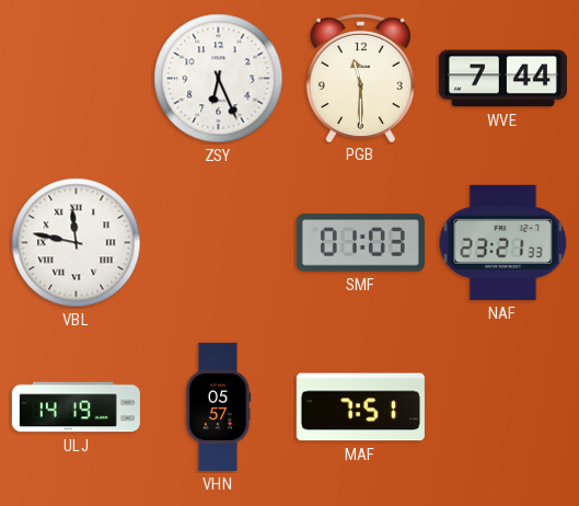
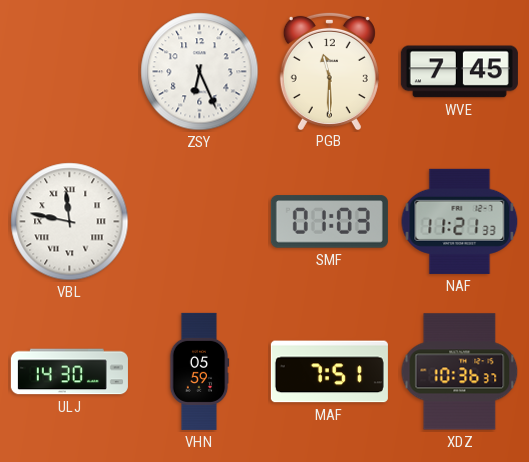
WVE: 7:44 -> 7:45
NAF: 23:21 -> 11:21
ULJ: 14:19 -> 14:30
VHN: 05:57 -> 05:59
XDZ: none -> 10:36
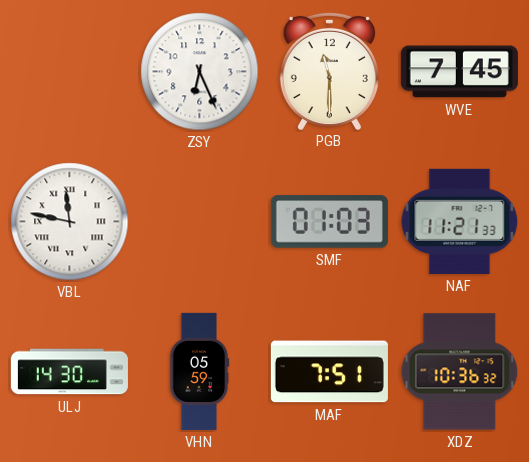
XDZ: 10:36:37 -> 10:36:32
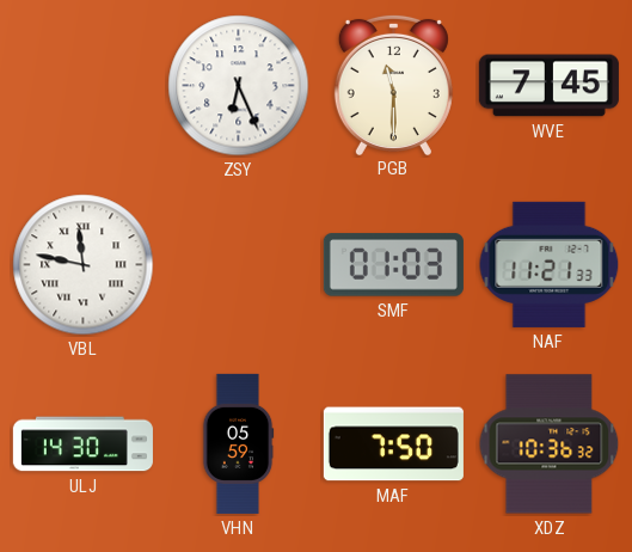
MAF: 7:51 -> 7:50
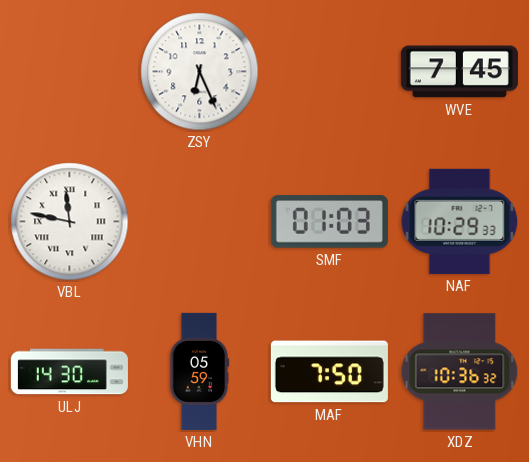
PGB: 11:30 -> none
NAF: 11:21 -> 10:29
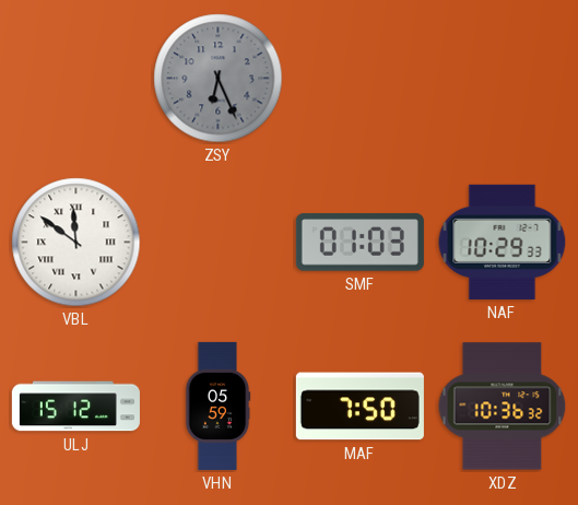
ZSY dial: white -> grey
WVE: 7:45 -> none
VBL: 11:47 -> 11:51
ULJ: 14:30 -> 15:12
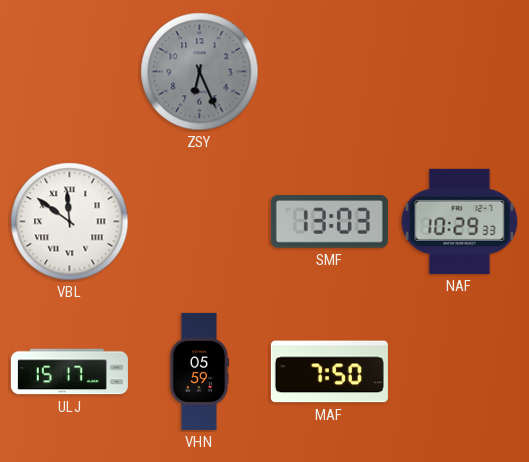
SMF: 01:03 -> 13:03
ULJ: 15:12 -> 15:17
XDZ: 10:36 -> none
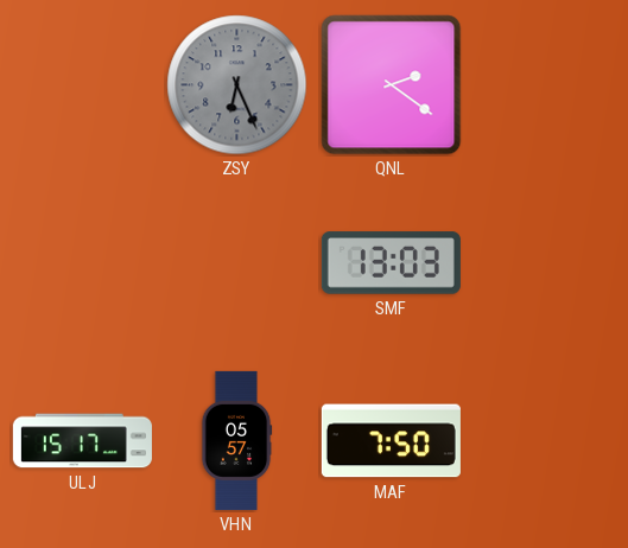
QNL: none -> 2:21
VBL: 11:51 -> none
NAF: 10:29 -> none
VHN: 05:59 -> 05:57
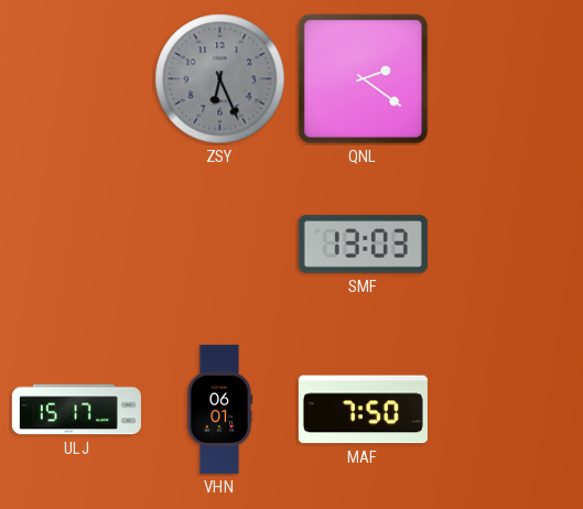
VHN: 05:57 -> 06:01
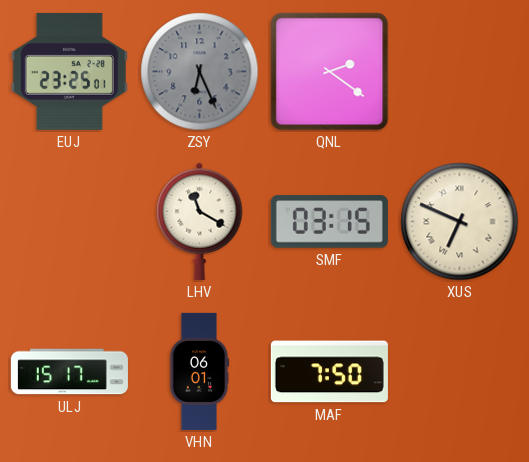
EUJ: none -> 23:25
LHV: none -> 11:20
SMF: 13:03 -> 03:15
XUS: none -> 6:49
